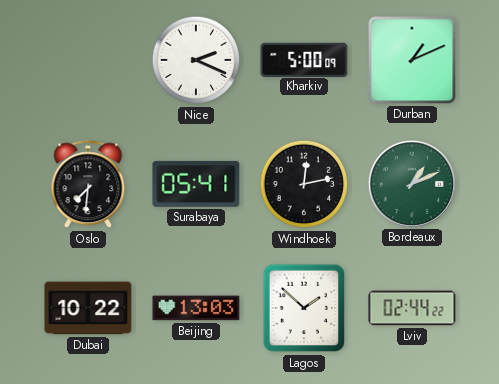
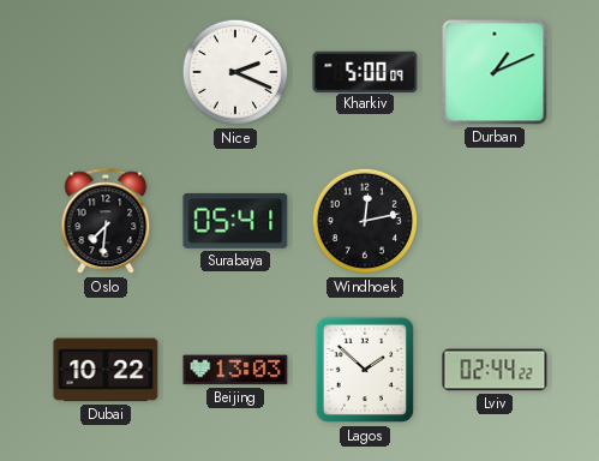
Bordeaux: 1:11 -> none
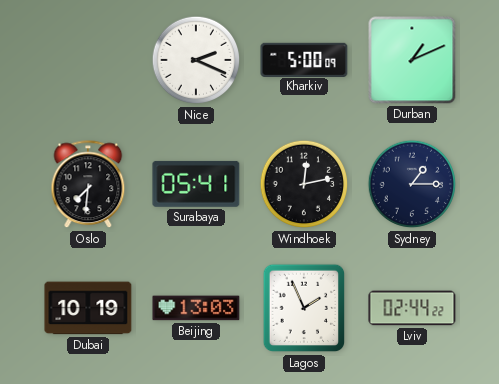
Sydney: none -> 1:15
Dubai: 10:22 -> 10:19
Lagos: 1:52 -> 1:56
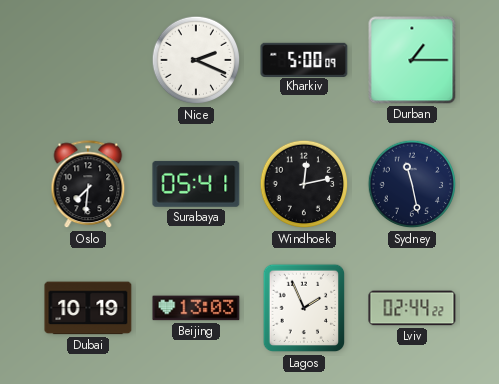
Durban: 1:11 -> 1:15
Sydney: 1:15 -> 11:28
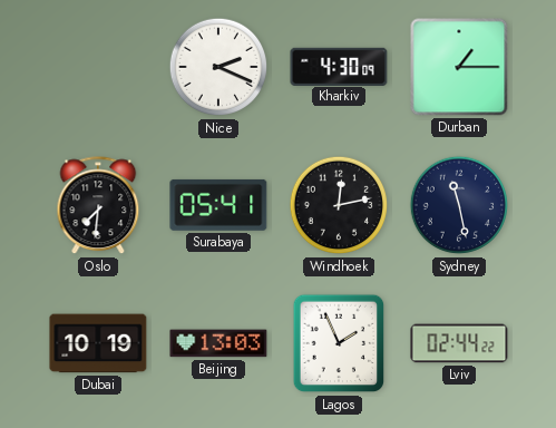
Kharkiv: 5:00 -> 4:30
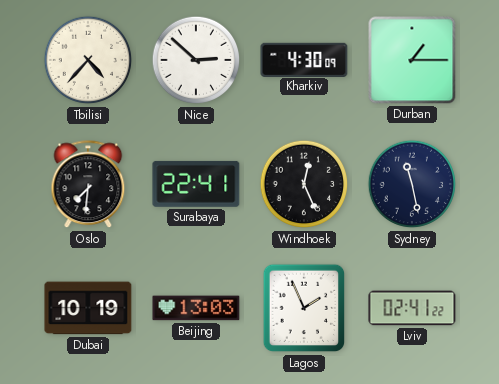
Tbilisi: none -> 4:37
Nice: 2:19 -> 2:52
Surabaya: 05:41 -> 22:41
Windhoek: 12:13 -> 12:26
Lviv: 02:44 -> 02:41
